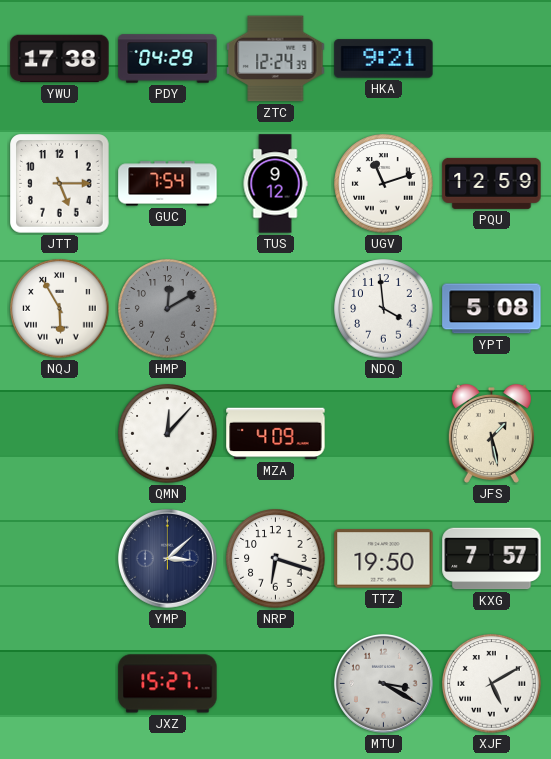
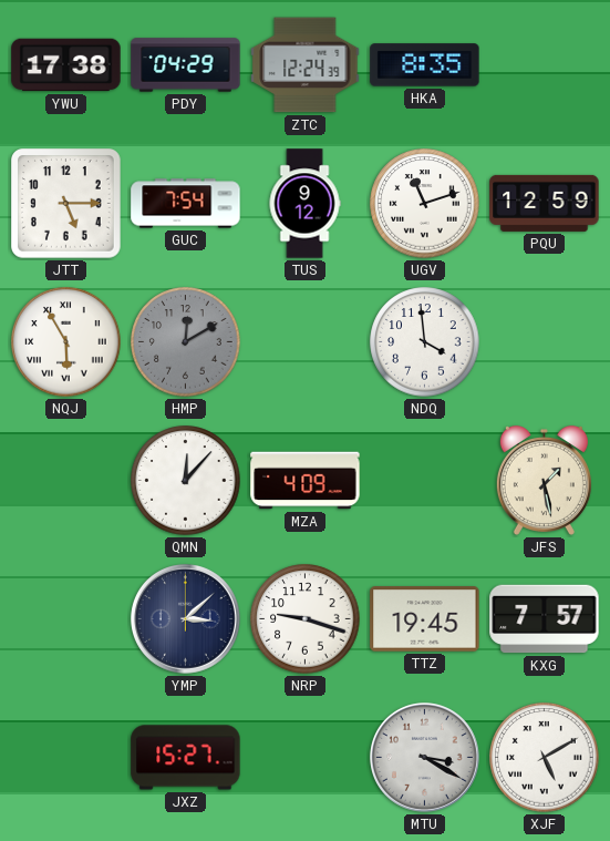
HKA: 9:21 -> 8:35
YPT: 5:08 -> none
NRP: 6:18 -> 9:18
TTZ: 19:50 -> 19:45
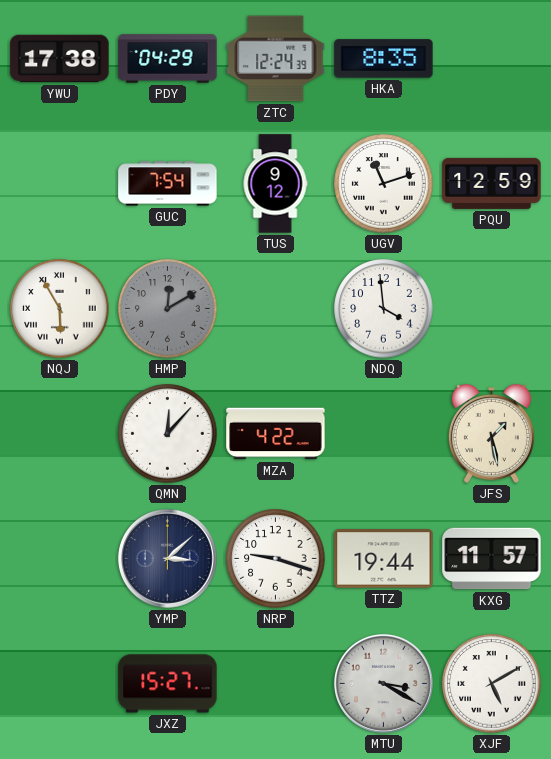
JTT: 5:15 -> none
MZA: 4:09 -> 4:22
TTZ: 19:45 -> 19:44
KXG: 7:57 -> 11:57
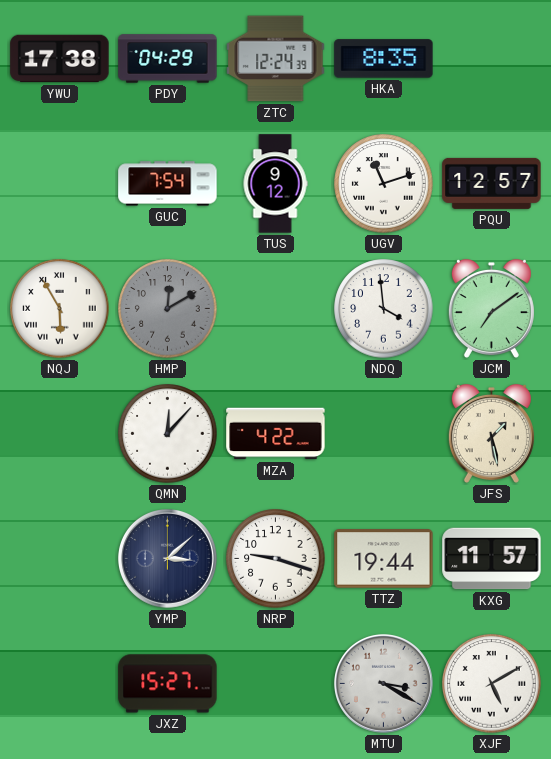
PQU: 12:59 -> 12:57
JCM: none -> 7:09
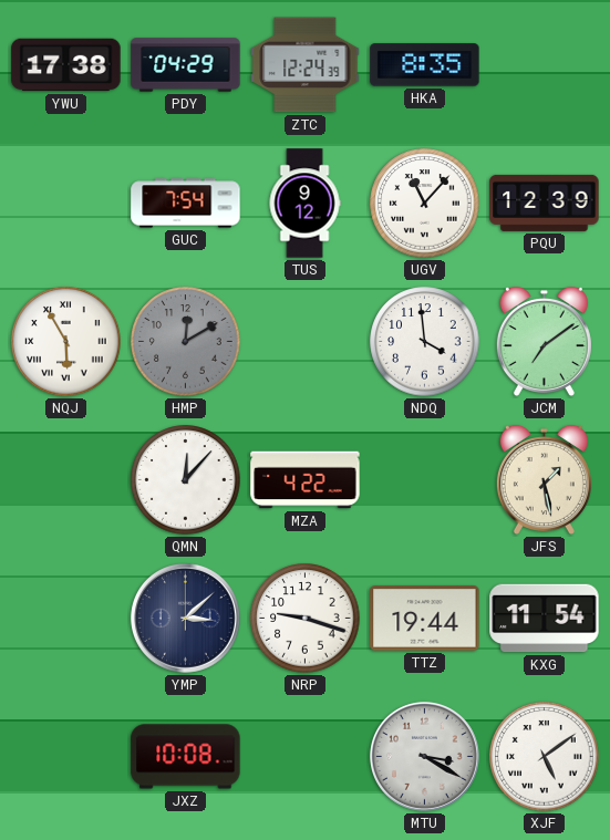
UGV: 11:12 -> 11:07
PQU: 12:57 -> 12:39
KXG: 11:57 -> 11:54
JXZ: 15:27 -> 10:08
XJF: 5:10 -> 5:09
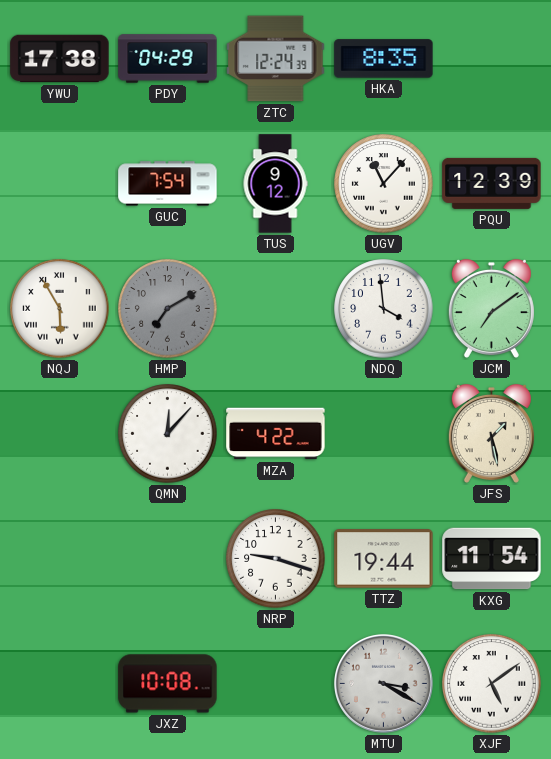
HMP: 12:10 -> 7:10
YMP: 3:08 -> none
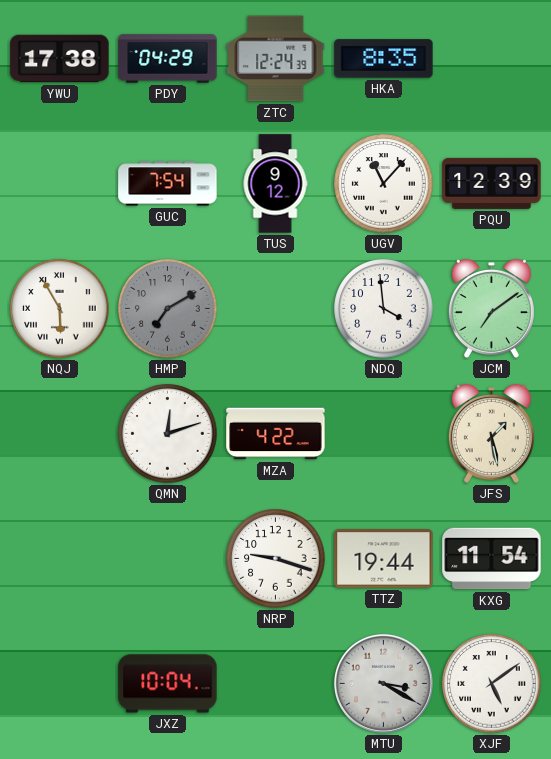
QMN: 12:07 -> 12:12
JXZ: 10:08 -> 10:04
